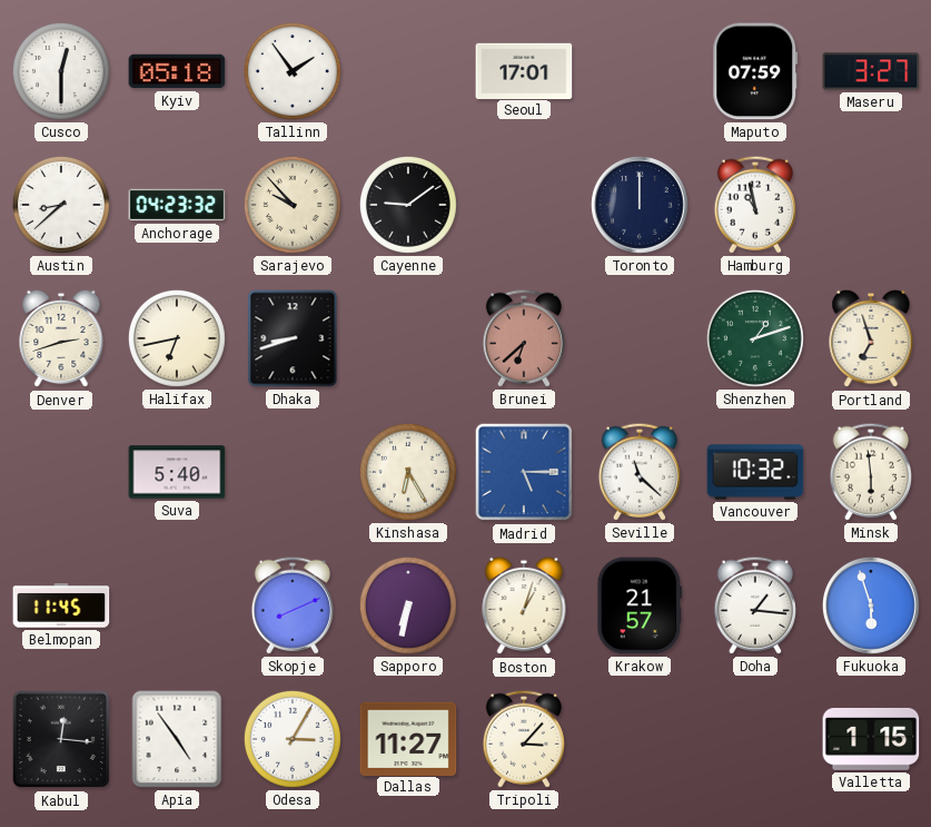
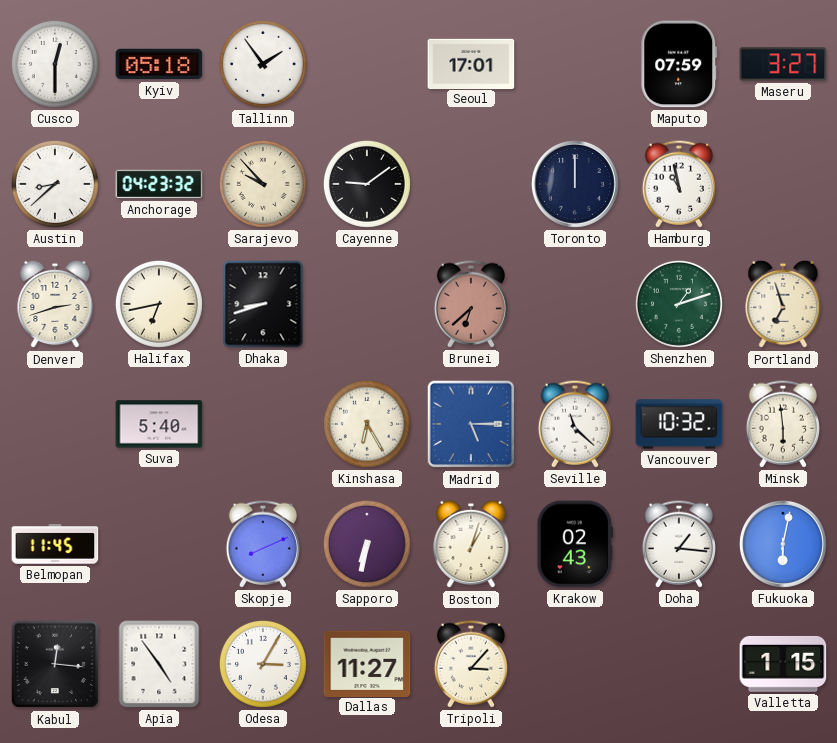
Krakow: 21:57 -> 02:43
Fukuoka: 5:57 -> 6:02
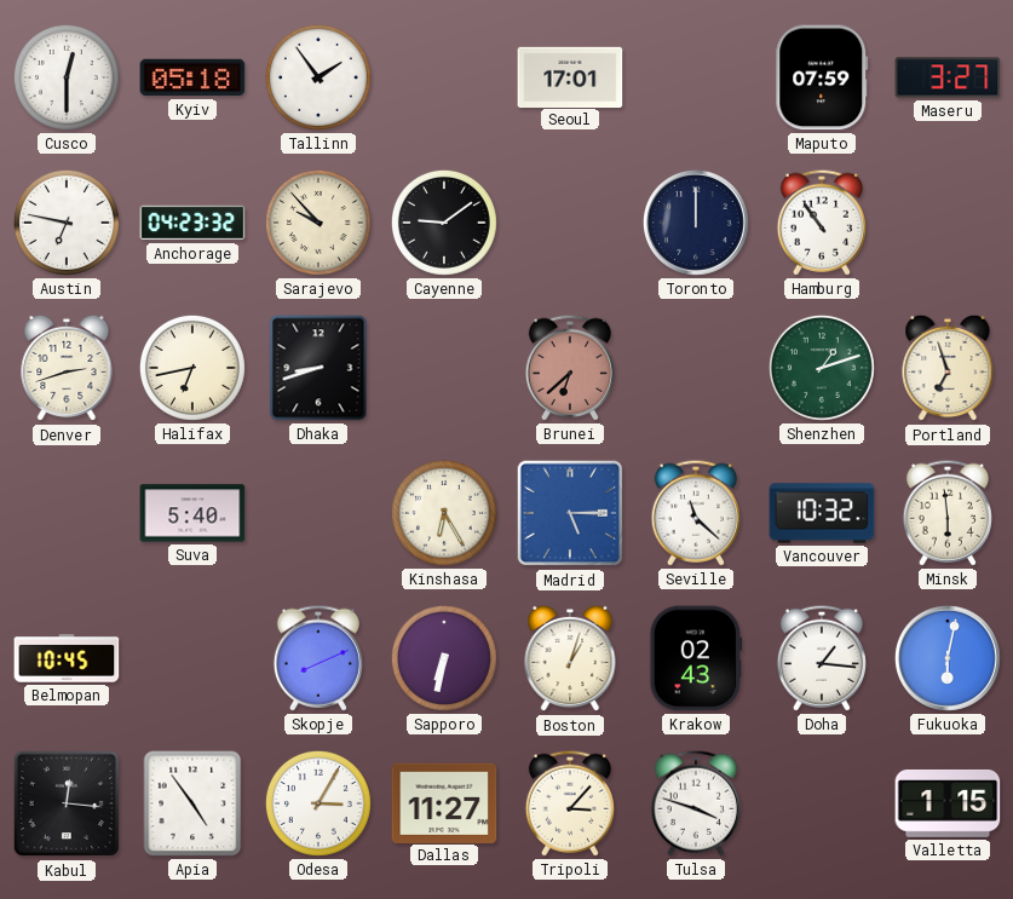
Austin: 8:38 -> 6:47
Hamburg: 10:58 -> 10:54
Belmopan: 11:45 -> 10:45
Tulsa: none -> 3:48
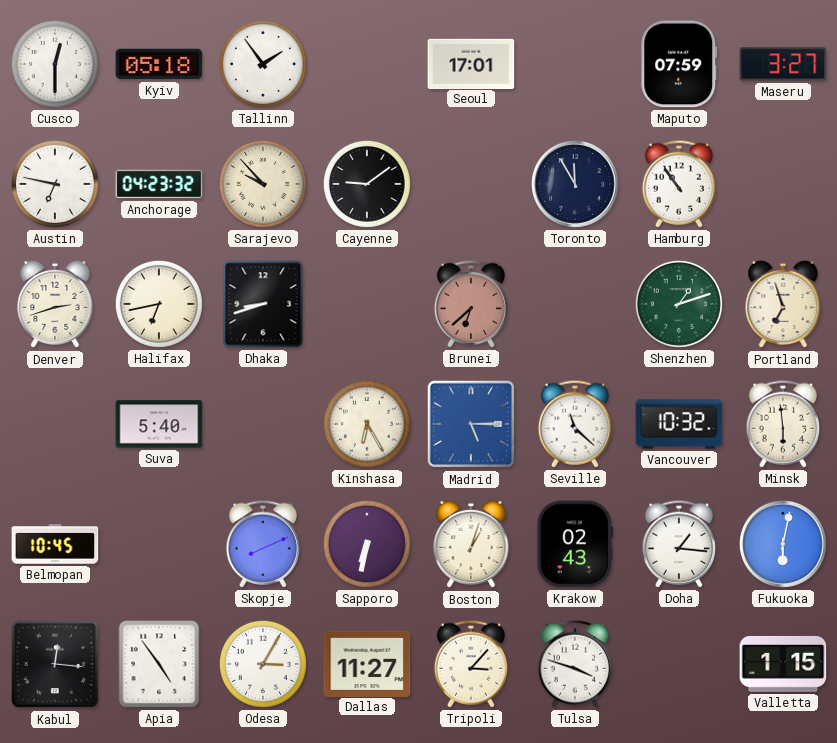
Toronto: 12:00 -> 11:55
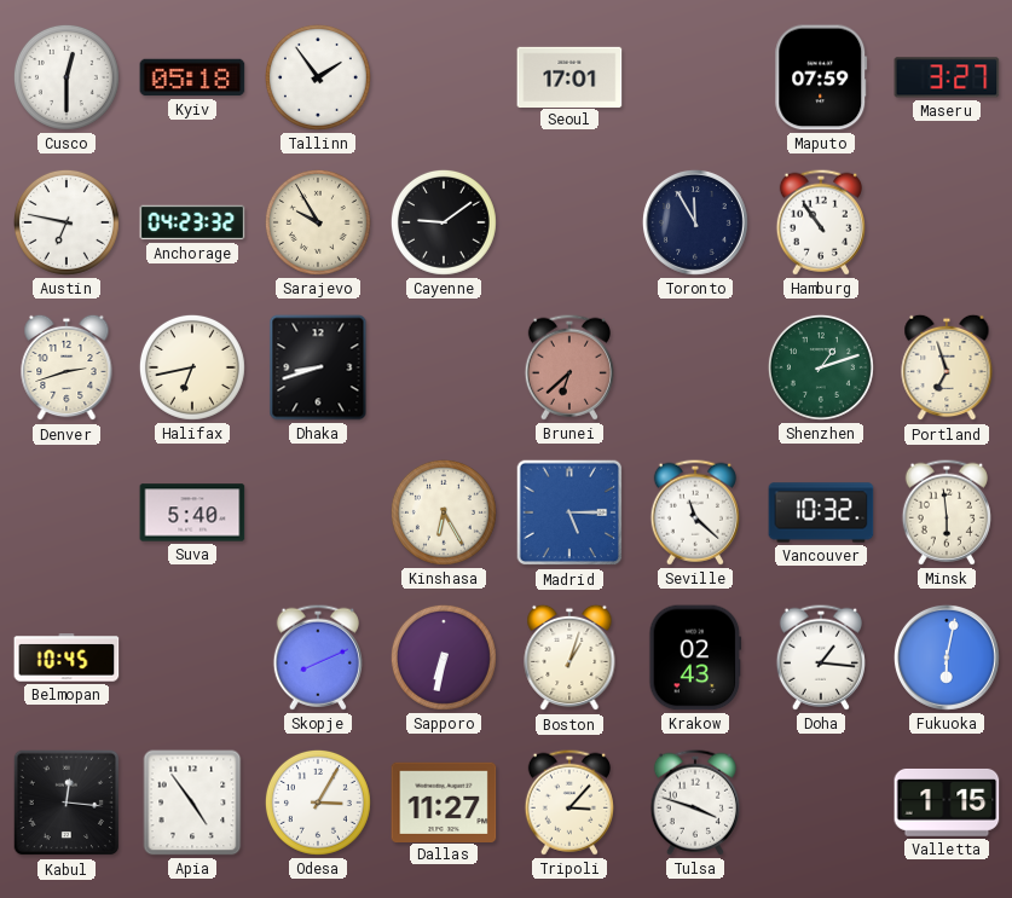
Sarajevo: 9:53 -> 9:55
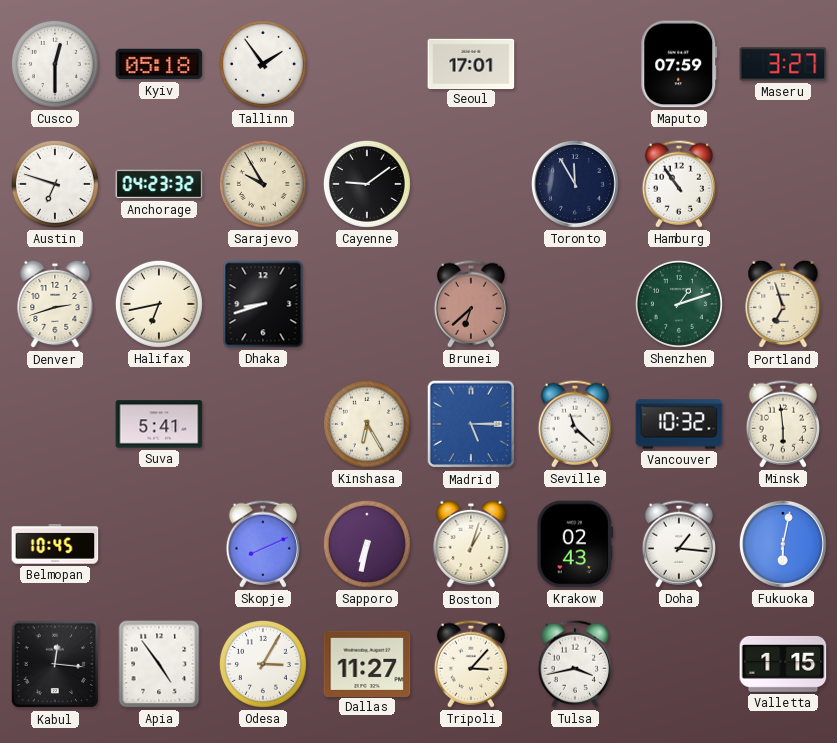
Austin: 6:47 -> 6:48
Suva: 5:40 -> 5:41
Tulsa: 3:48 -> 3:43
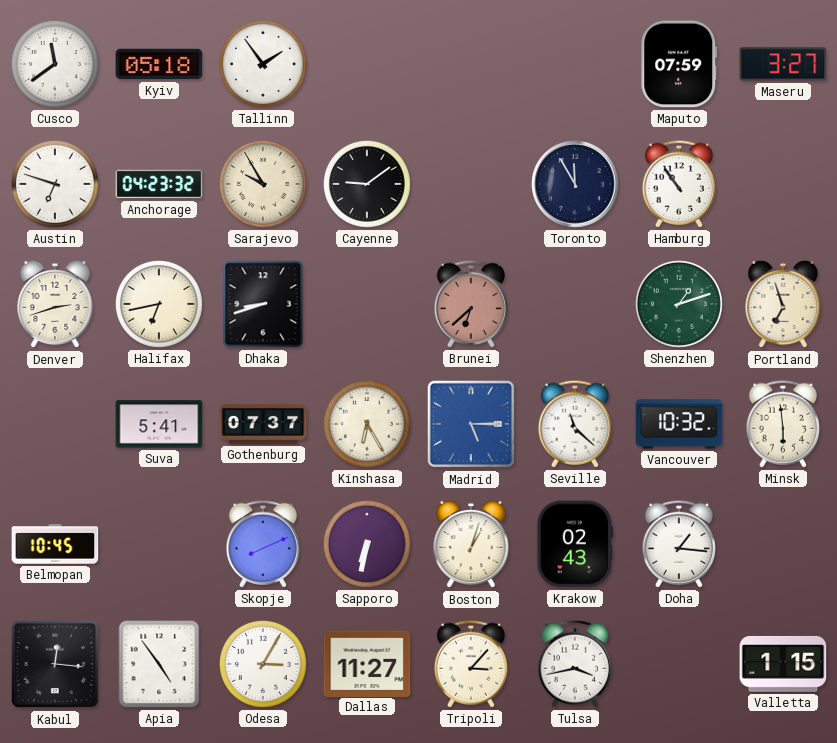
Cusco: 12:30 -> 11:39
Seoul: 17:01 -> none
Gothenburg: none -> 07:37
Fukuoka: 6:02 -> none
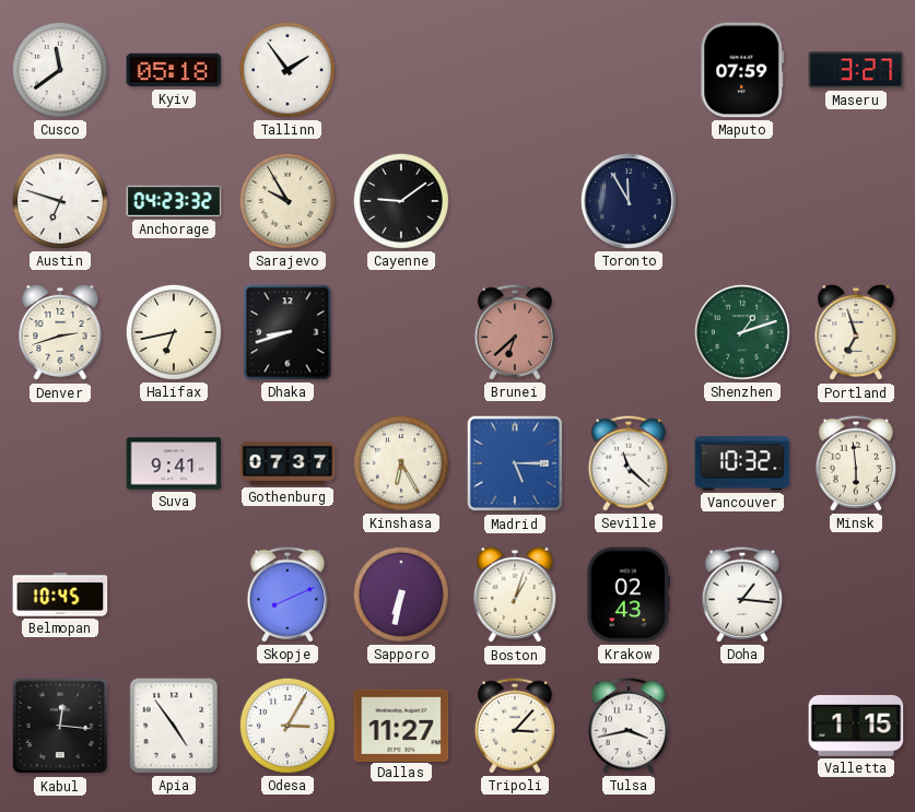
Hamburg: 10:54 -> none
Suva: 5:41 -> 9:41
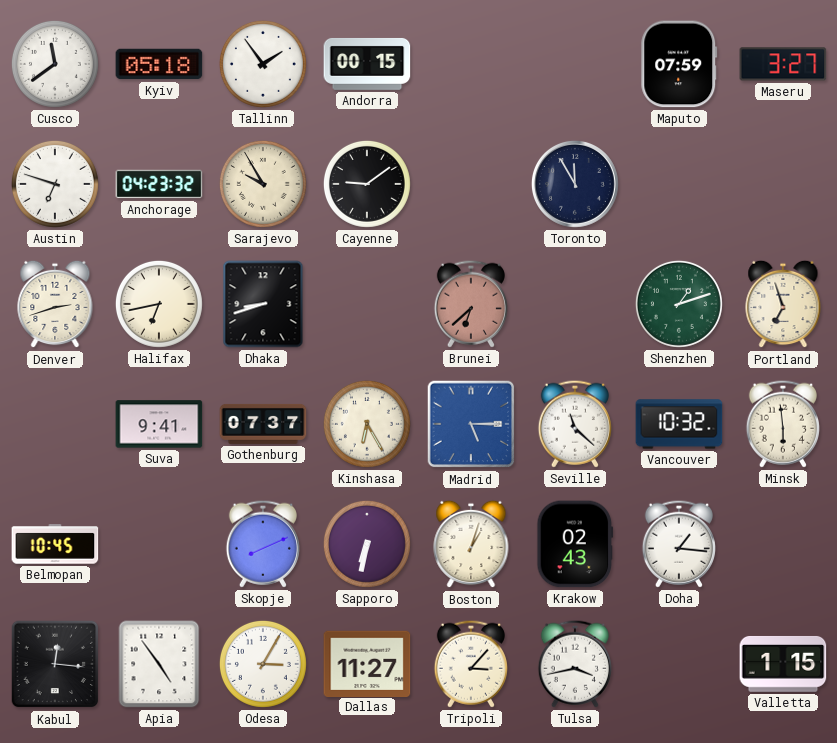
Andorra: none -> 00:15
